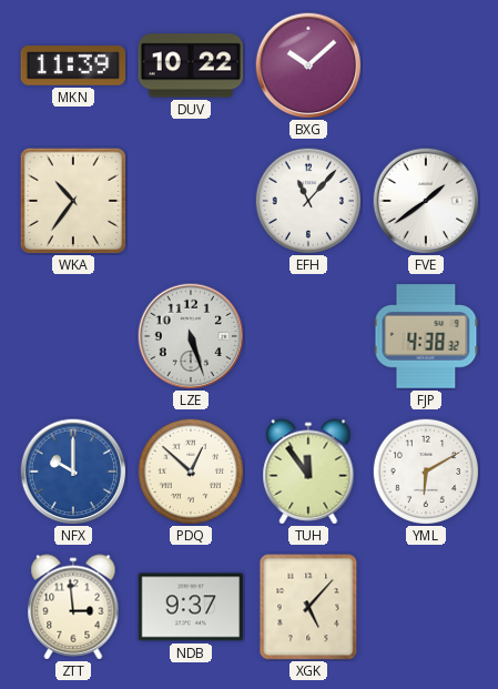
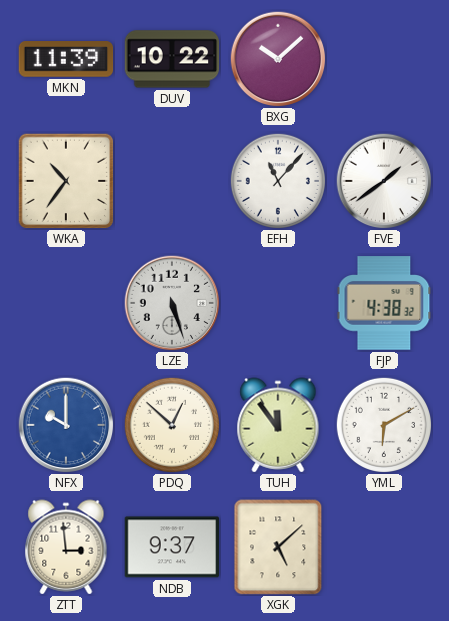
XGK: 5:07 -> 5:08
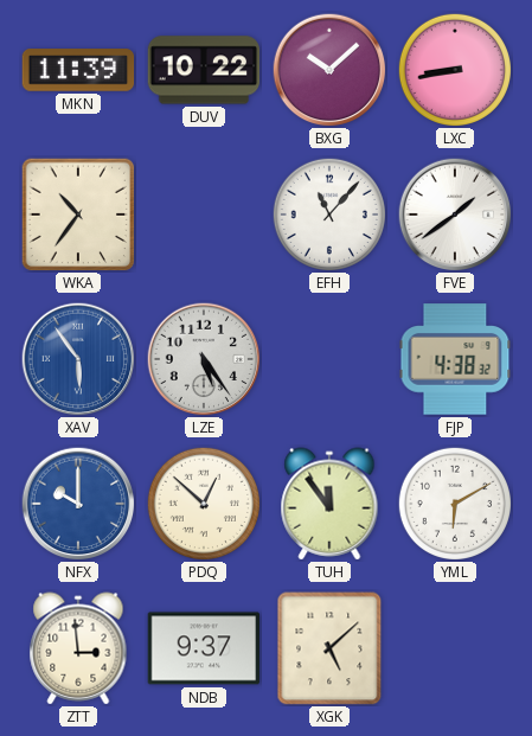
LXC: none -> 8:43
XAV: none -> 5:54
LZE: 5:27 -> 5:24
